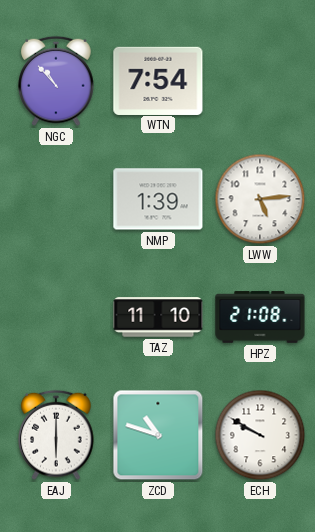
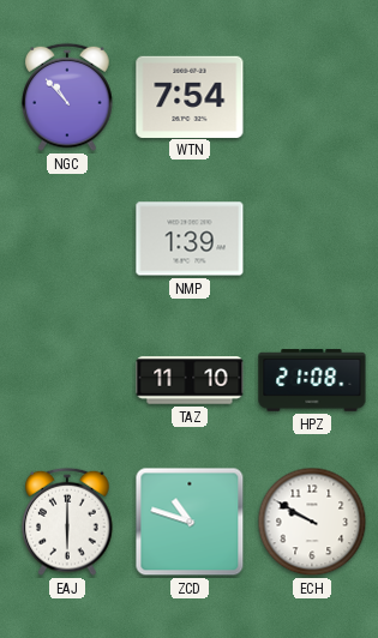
LWW: 5:14 -> none
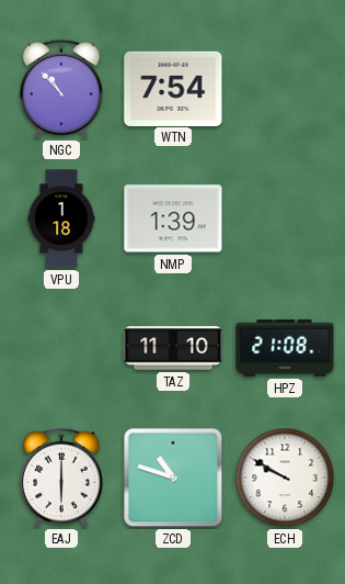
VPU: none -> 1:18
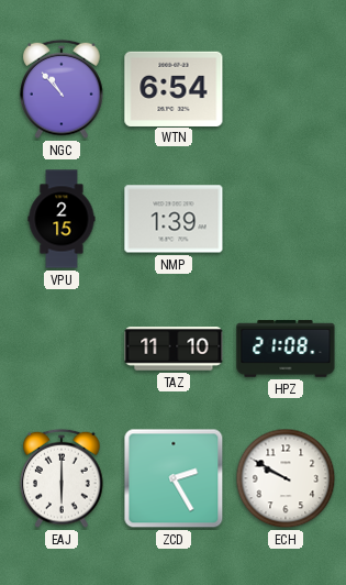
WTN: 7:54 -> 6:54
VPU: 1:18 -> 2:15
ZCD: 10:48 -> 2:25
